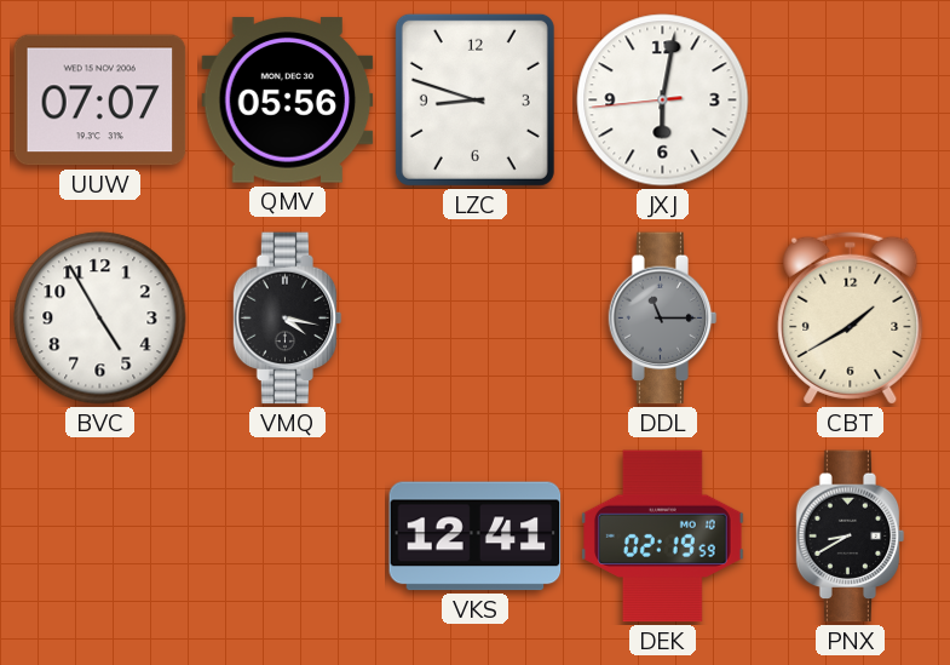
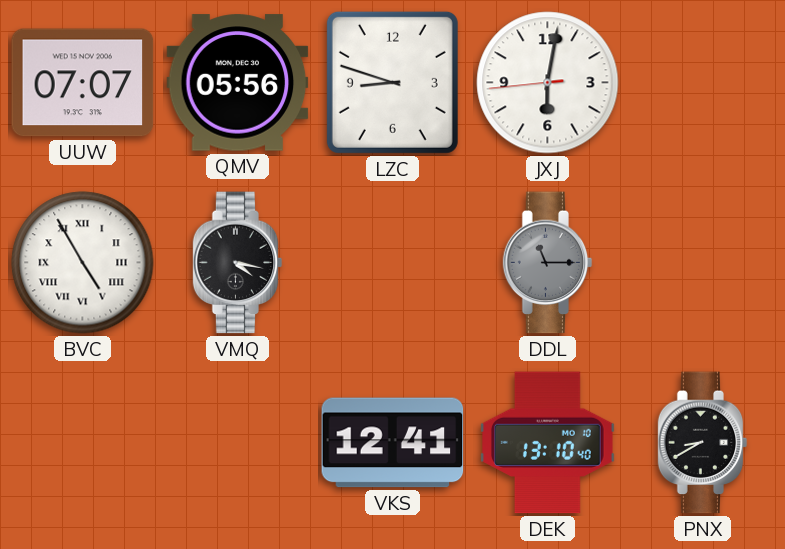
BVC numerals: Arabic -> Roman
CBT: 1:40 -> none
DEK: 02:19 -> 13:10
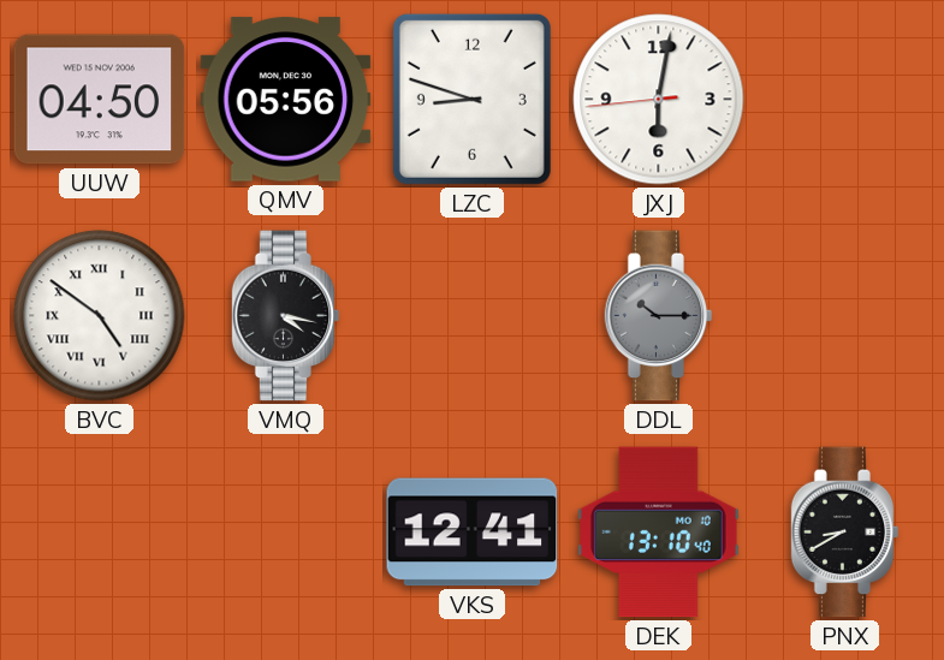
UUW: 07:07 -> 04:50
BVC: 4:55 -> 4:51
DDL: 11:15 -> 10:15
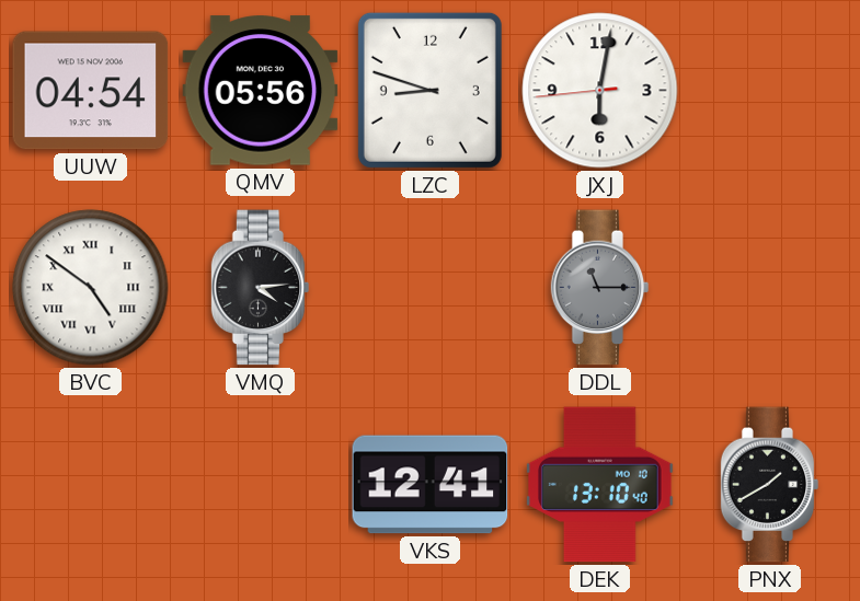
UUW: 04:50 -> 04:54
VMQ: 4:17 -> 4:14
DDL: 10:15 -> 11:15
PNX: 8:40 -> 1:40
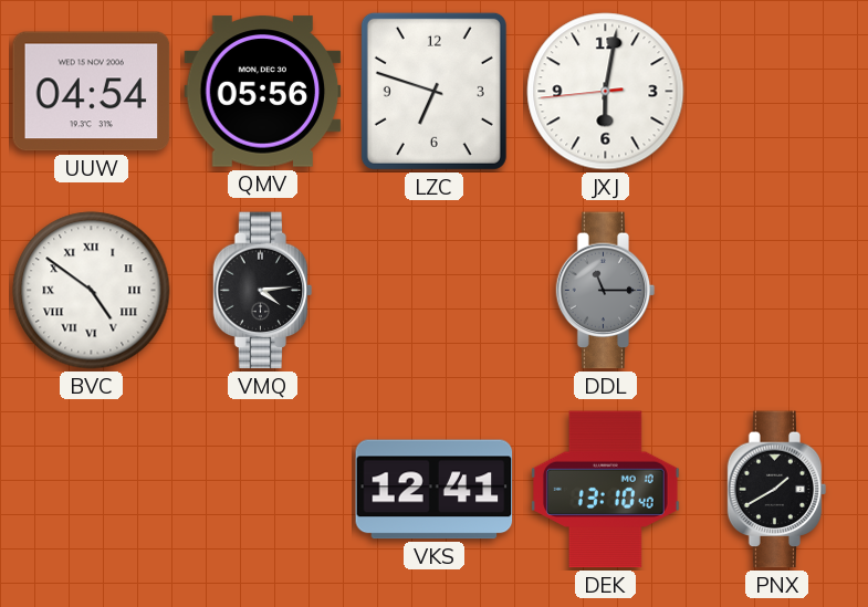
LZC: 8:48 -> 6:48
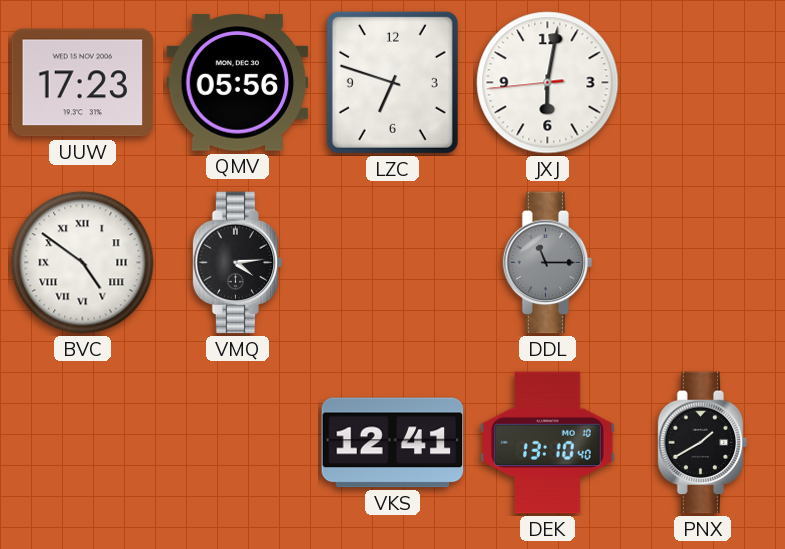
UUW: 04:54 -> 17:23
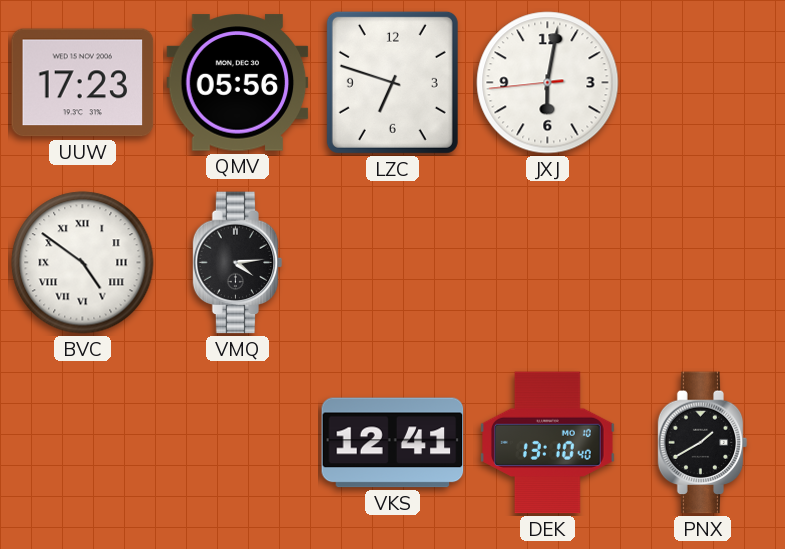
DDL: 11:15 -> none
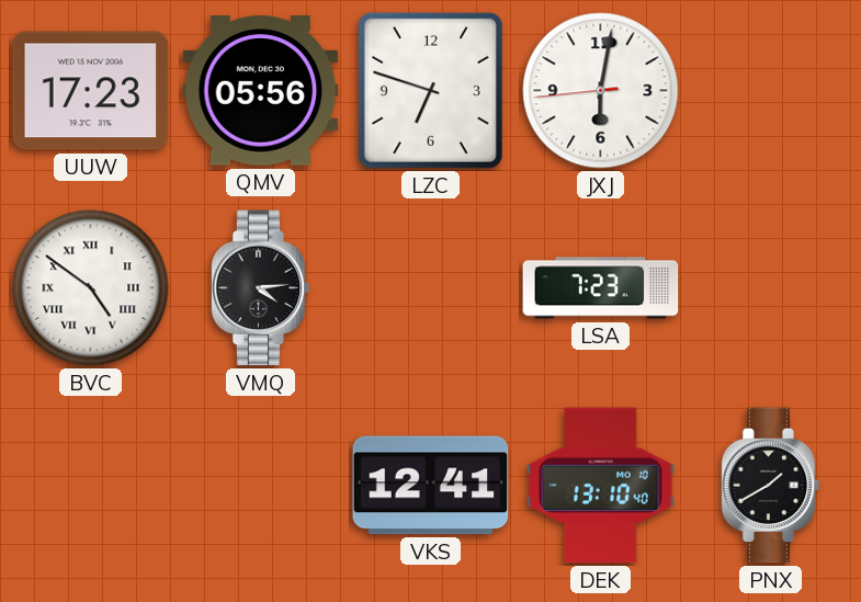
LSA: none -> 7:23
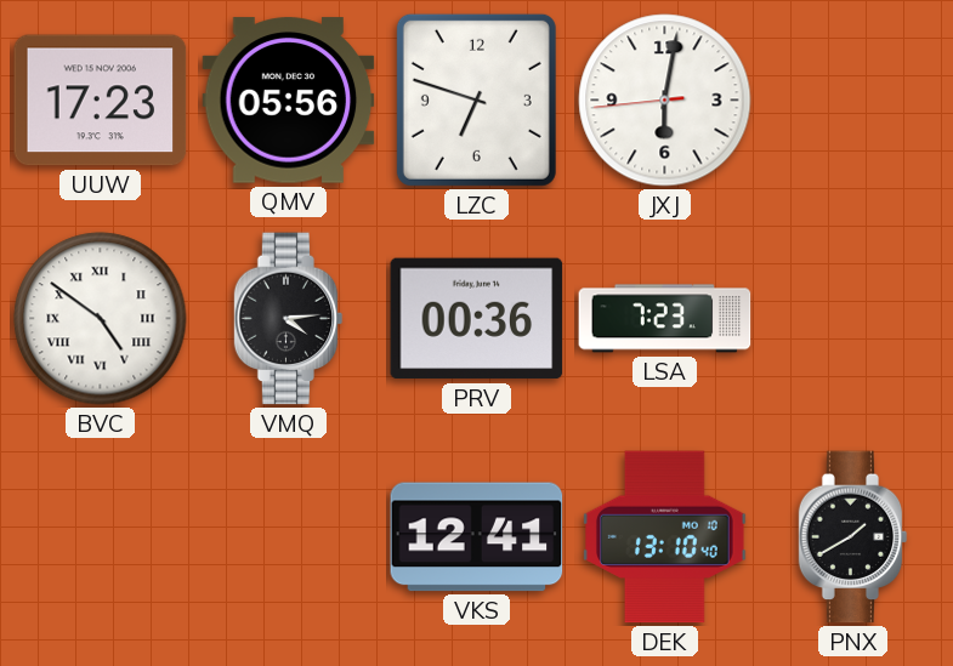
PRV: none -> 00:36
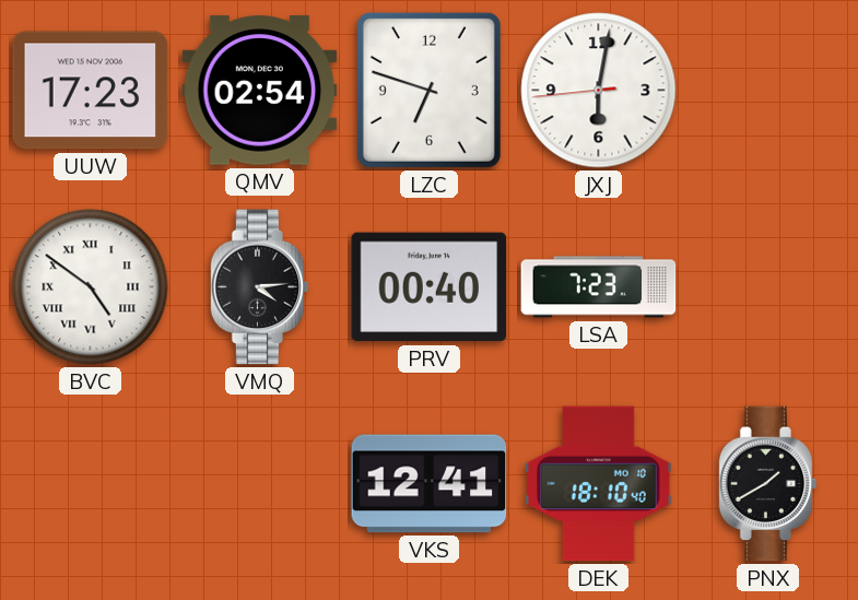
QMV: 05:56 -> 02:54
PRV: 00:36 -> 00:40
DEK: 13:10 -> 18:10
